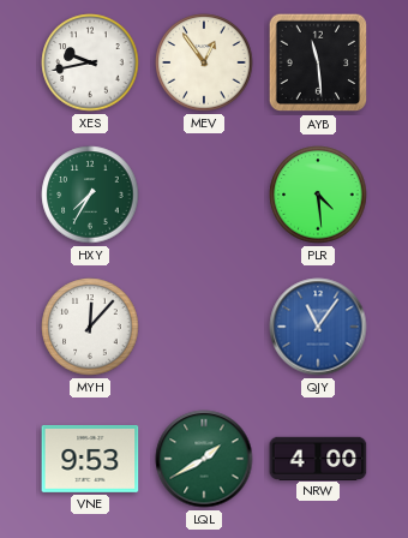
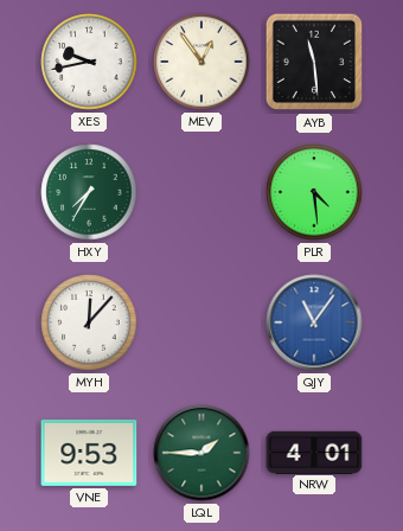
LQL: 1:40 -> 1:45
NRW: 4:00 -> 4:01
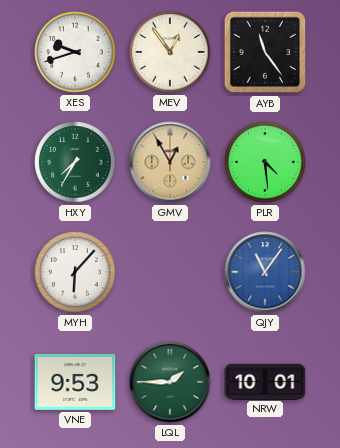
XES: 9:43 -> 9:42
AYB: 11:29 -> 11:24
GMV: none -> 12:55
MYH: 12:07 -> 6:07
NRW: 4:01 -> 10:01
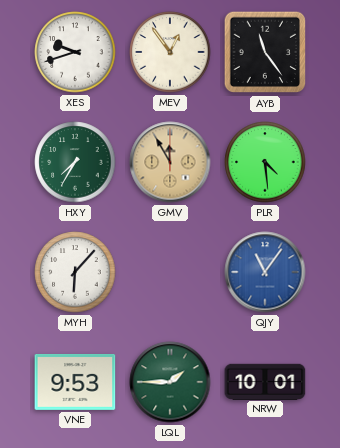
GMV: 12:55 -> 11:55
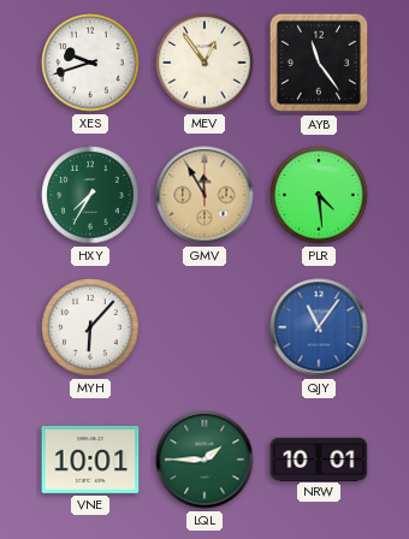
VNE: 9:53 -> 10:01
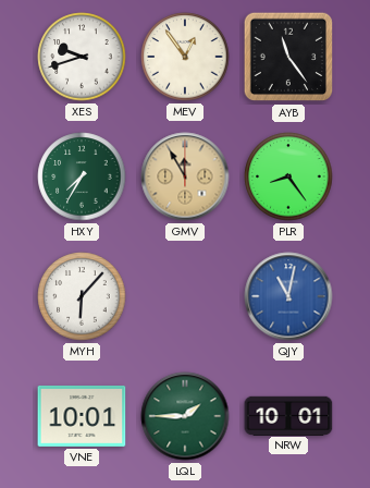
PLR: 4:29 -> 8:24
QJY: 11:06 -> 11:02
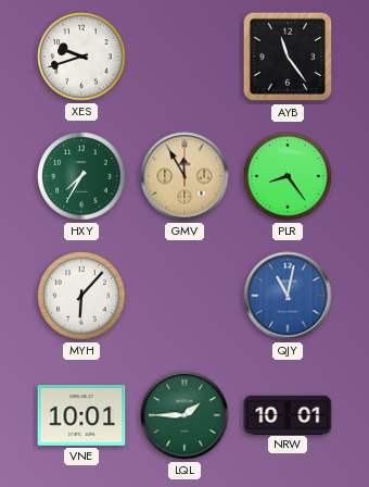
MEV: 12:54 -> none
